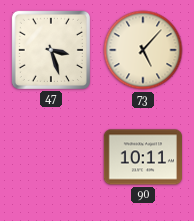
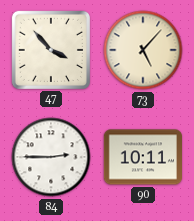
47: 3:27 -> 3:53
84: none -> 2:45
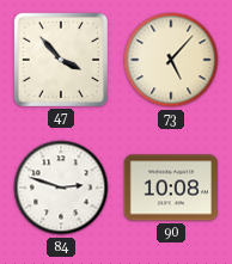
84: 2:45 -> 2:48
90: 10:11 -> 10:08
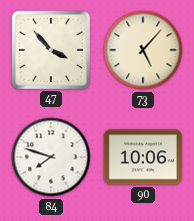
84: 2:48 -> 7:48
90: 10:08 -> 10:06
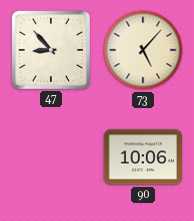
47: 3:53 -> 8:53
84: 7:48 -> none
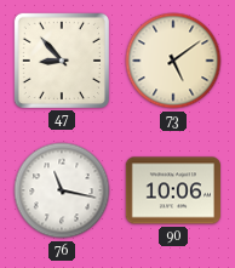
73: 5:07 -> 5:09
76: none -> 11:17
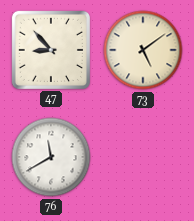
76: 11:17 -> 11:40
90: 10:06 -> none
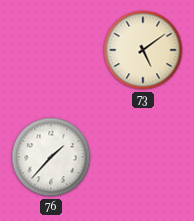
47: 8:53 -> none
76: 11:40 -> 1:37
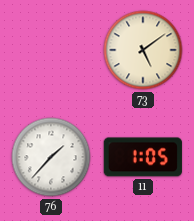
11: none -> 1:05
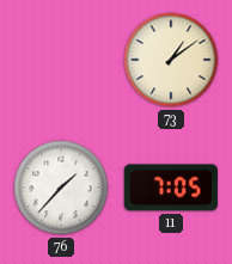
73: 5:09 -> 1:09
11: 1:05 -> 7:05
